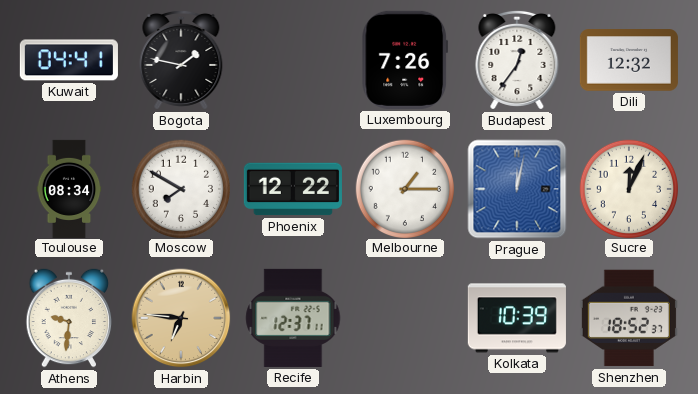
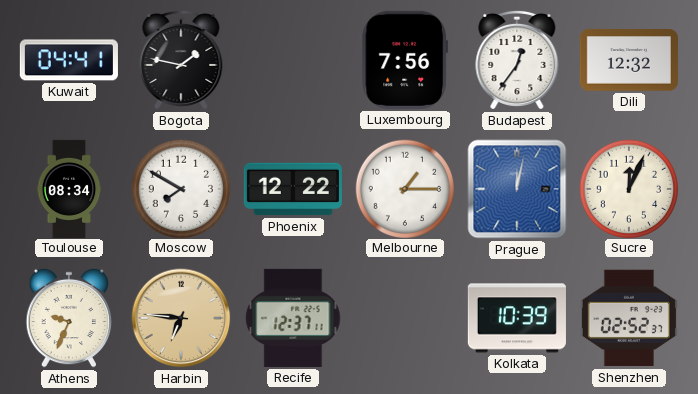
Luxembourg: 7:26 -> 7:56
Athens: 9:31 -> 9:34
Shenzhen: 18:52 -> 02:52
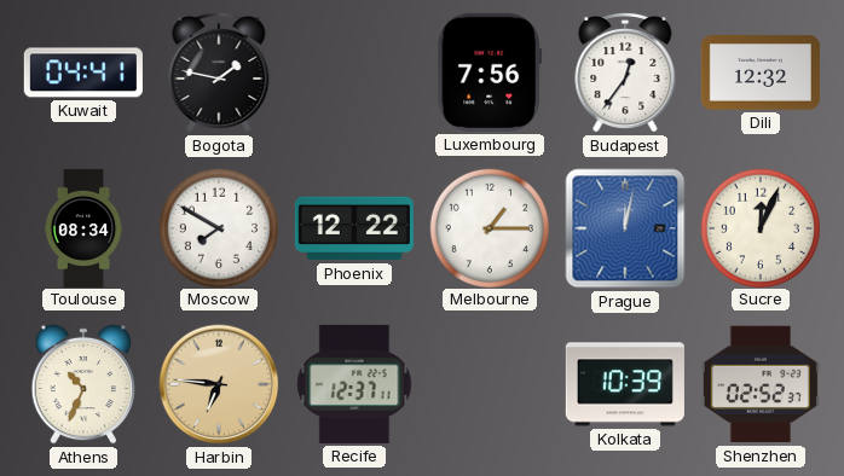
Athens: 9:34 -> 10:34
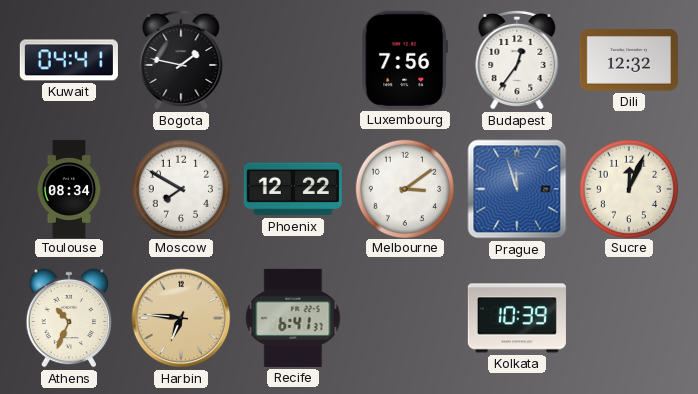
Melbourne: 1:15 -> 3:09
Prague: 12:02 -> 11:57
Recife: 12:37 -> 6:41
Shenzhen: 02:52 -> none
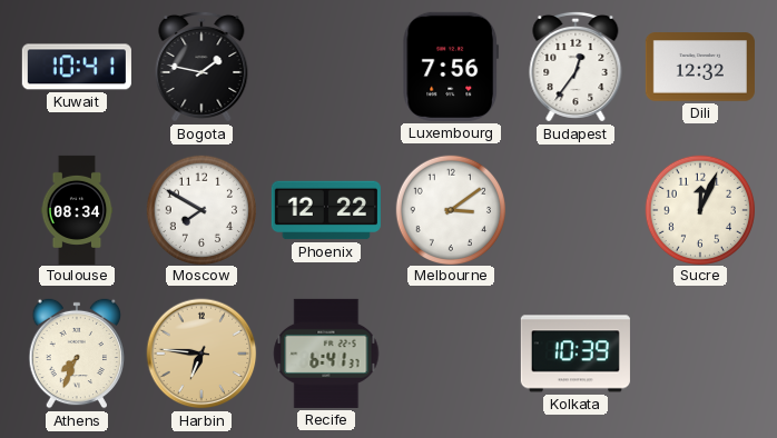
Kuwait: 04:41 -> 10:41
Prague: 11:57 -> none
Athens: 10:34 -> 7:34
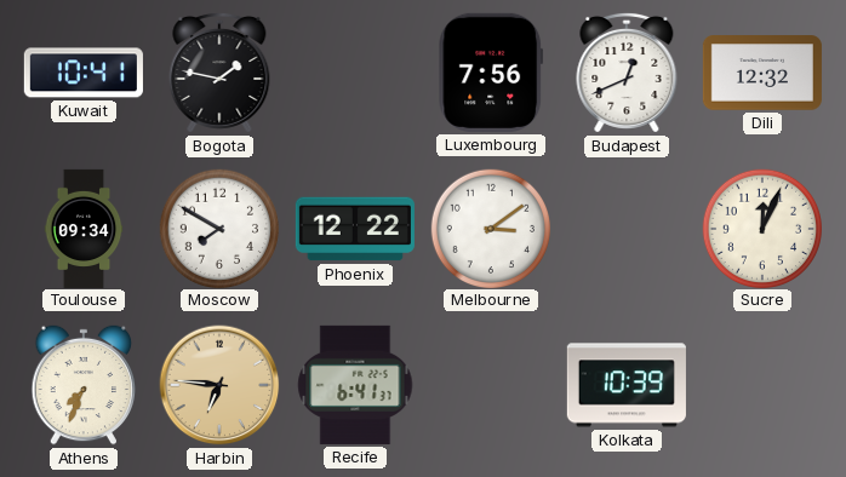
Budapest: 12:36 -> 12:41
Toulouse: 08:34 -> 09:34
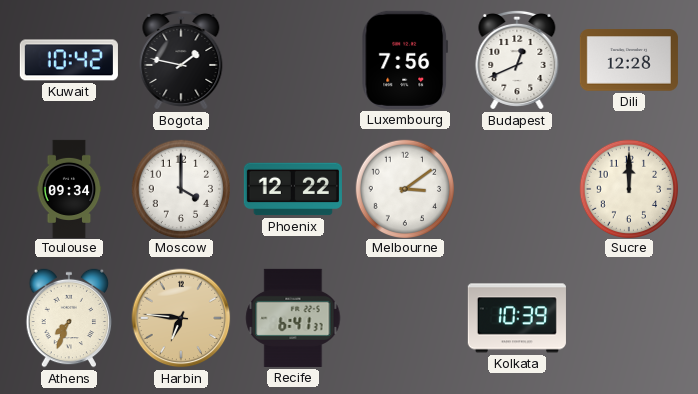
Kuwait: 10:41 -> 10:42
Dili: 12:32 -> 12:28
Moscow: 7:50 -> 4:00
Sucre: 12:04 -> 12:00
